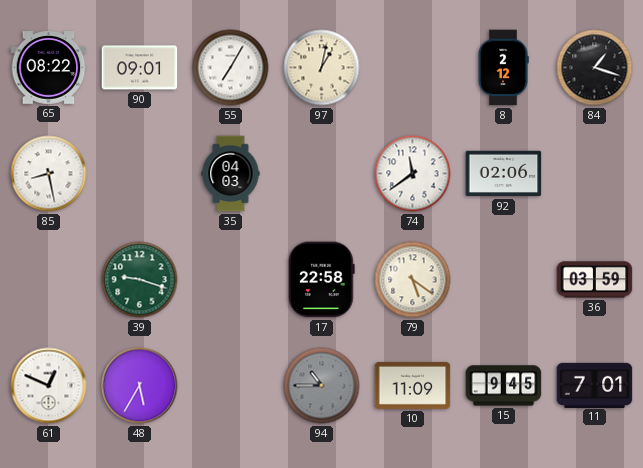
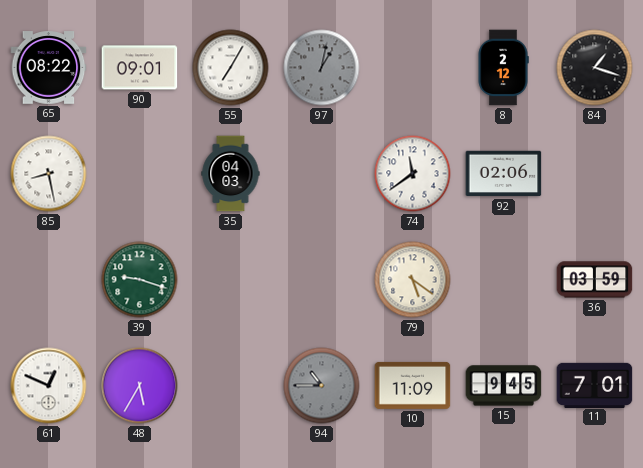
97 dial: cream -> grey
17: 22:58 -> none
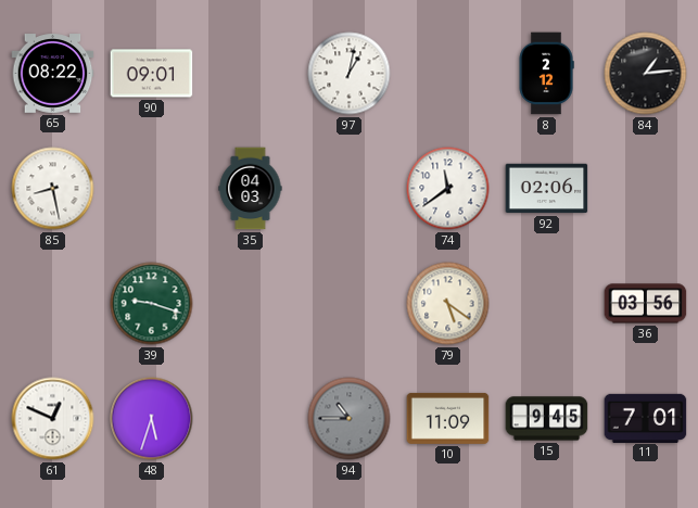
55: 7:05 -> none
97 dial: grey -> white
84: 1:18 -> 1:14
36: 03:59 -> 03:56
48: 5:35 -> 5:33
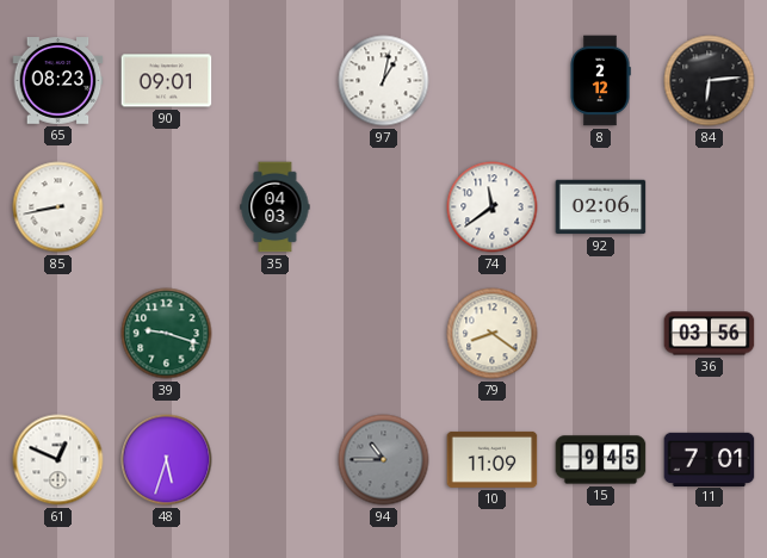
65: 08:22 -> 08:23
84: 1:14 -> 6:14
85: 8:28 -> 8:43
79: 5:21 -> 8:21
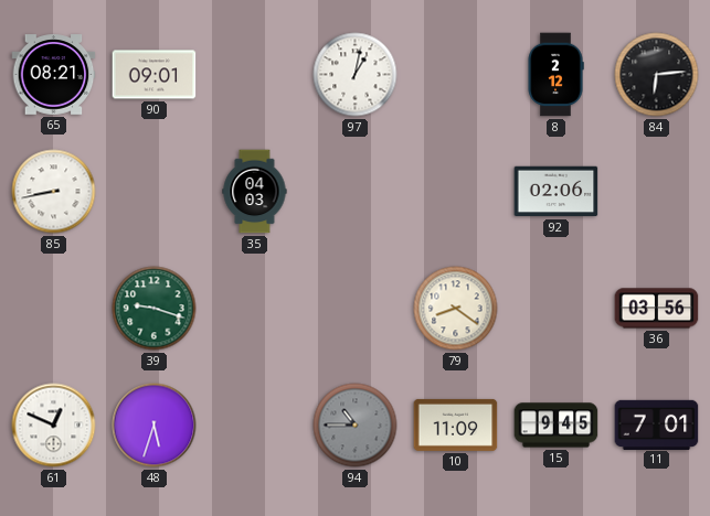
65: 08:23 -> 08:21
74: 11:39 -> none
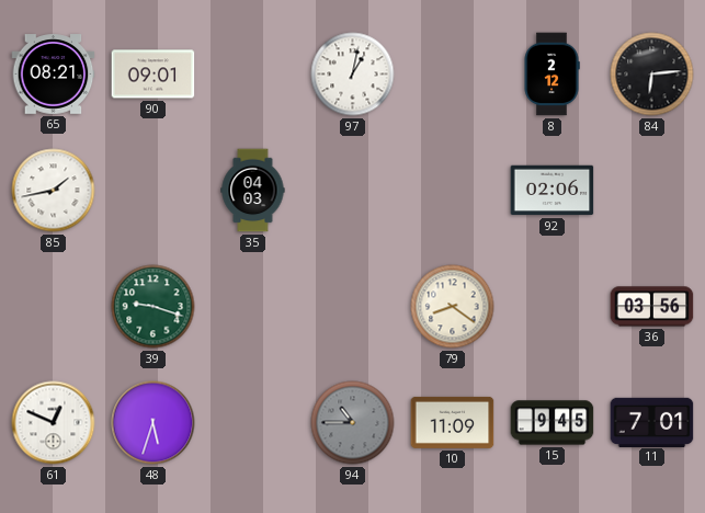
85: 8:43 -> 1:43
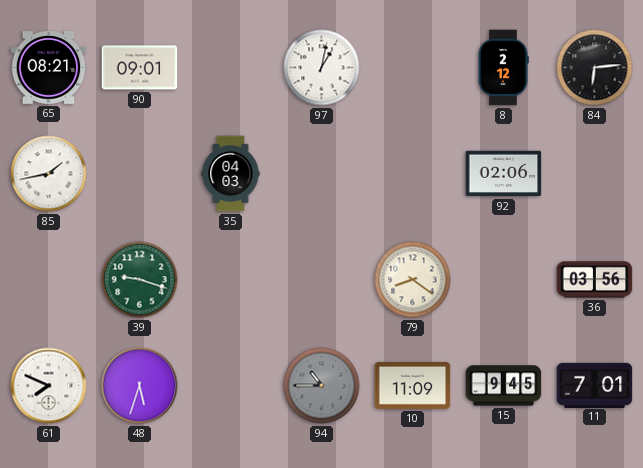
61: 12:49 -> 7:49
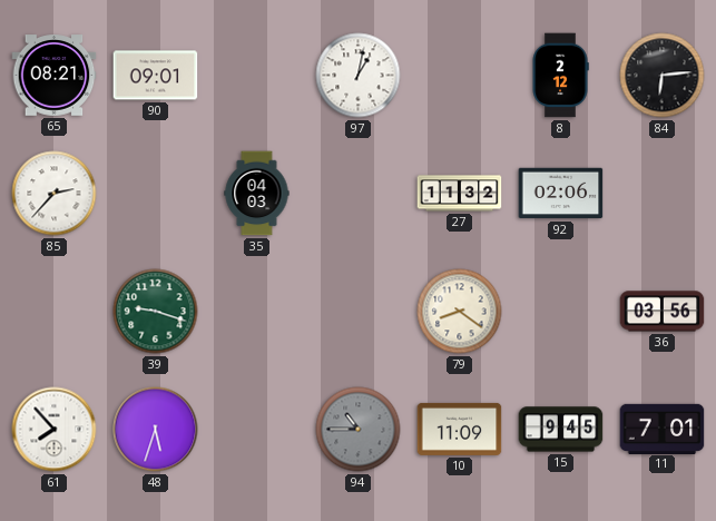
85: 1:43 -> 2:37
27: none -> 11:32
61: 7:49 -> 7:53
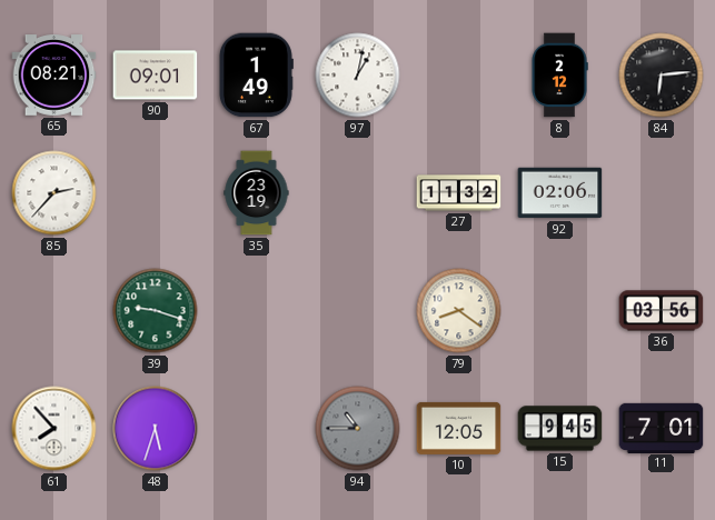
67: none -> 1:49
35: 04:03 -> 23:19
10: 11:09 -> 12:05
